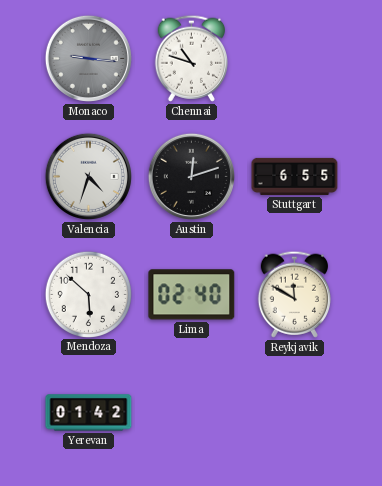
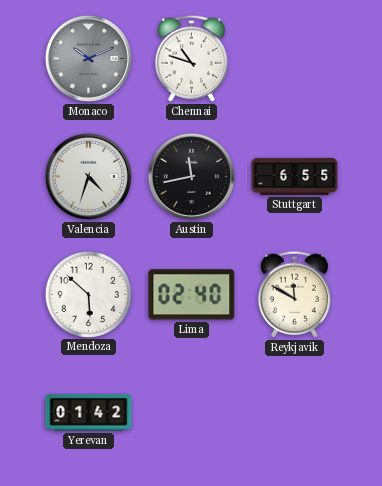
Monaco: 9:16 -> 10:11
Austin: 12:12 -> 11:43
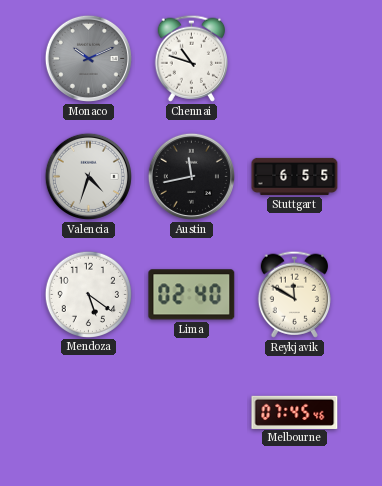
Mendoza: 5:52 -> 5:21
Yerevan: 01:42 -> none
Melbourne: none -> 07:45
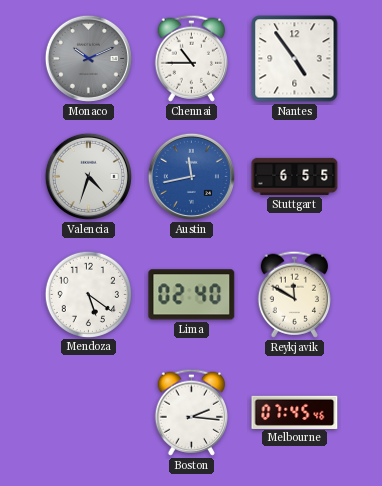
Chennai: 10:48 -> 10:45
Nantes: none -> 4:54
Austin dial: black -> blue
Boston: none -> 2:16
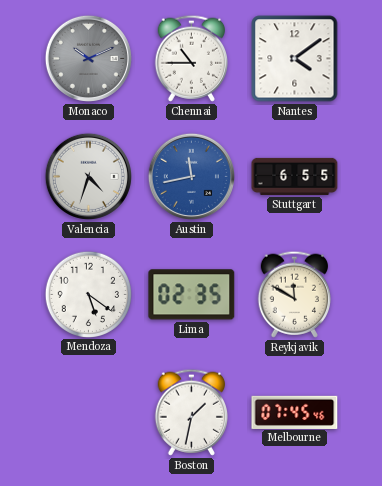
Nantes: 4:54 -> 4:09
Lima: 02:40 -> 02:35
Boston: 2:16 -> 1:32
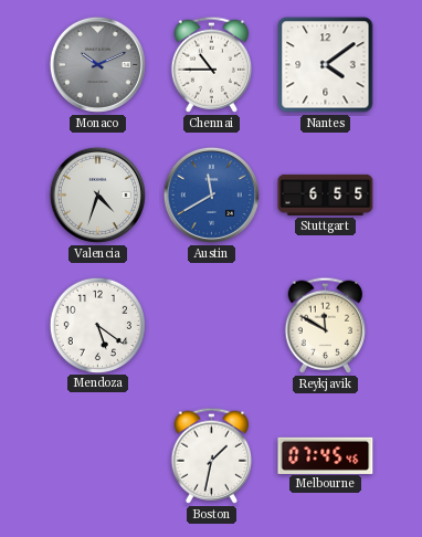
Austin: 11:43 -> 11:40
Lima: 02:35 -> none
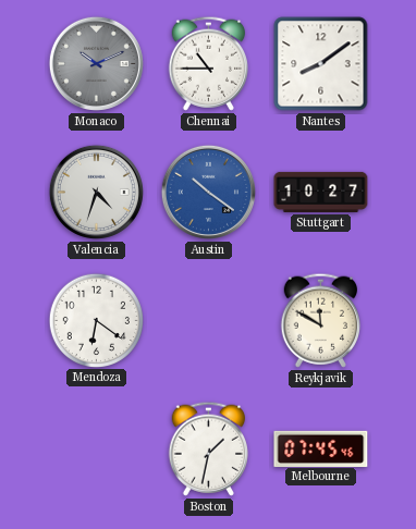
Nantes: 4:09 -> 8:09
Austin: 11:40 -> 10:21
Stuttgart: 6:55 -> 10:27
Mendoza: 5:21 -> 6:21
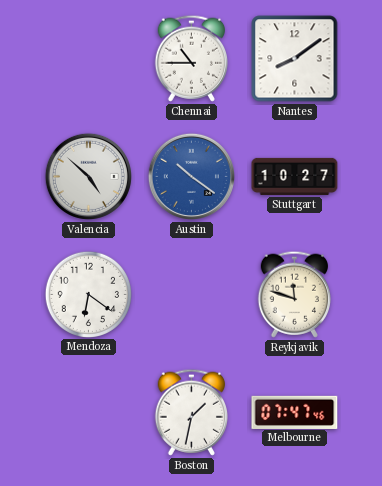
Monaco: 10:11 -> none
Valencia: 4:33 -> 4:52
Reykjavik: 11:50 -> 11:48
Melbourne: 07:45 -> 07:47
